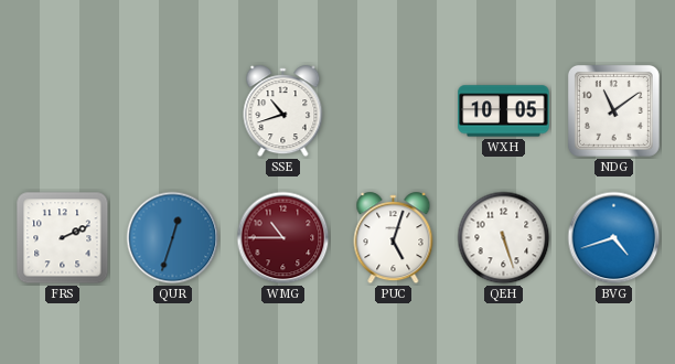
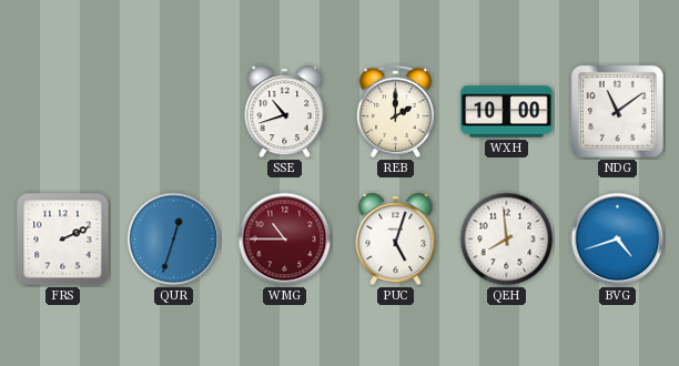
REB: none -> 2:00
WXH: 10:05 -> 10:00
QEH: 5:27 -> 7:59
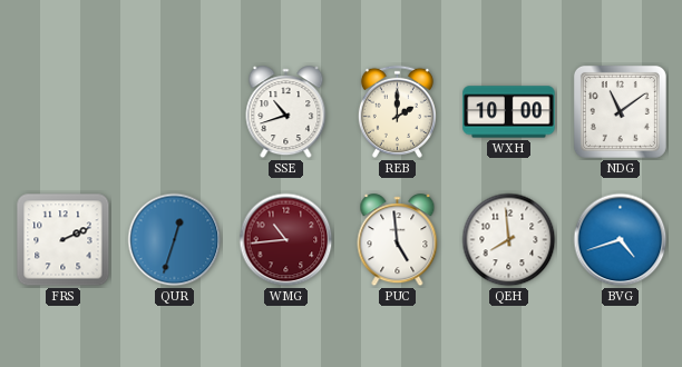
WMG: 10:45 -> 10:44
PUC: 5:03 -> 4:59
